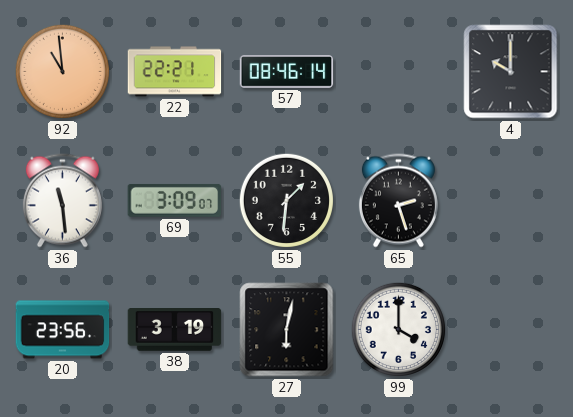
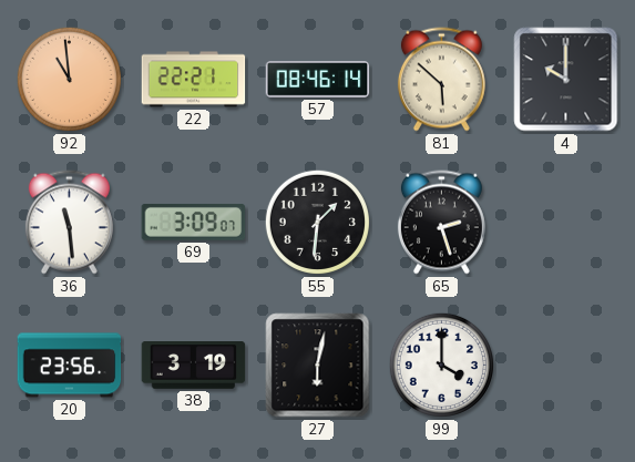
81: none -> 5:52
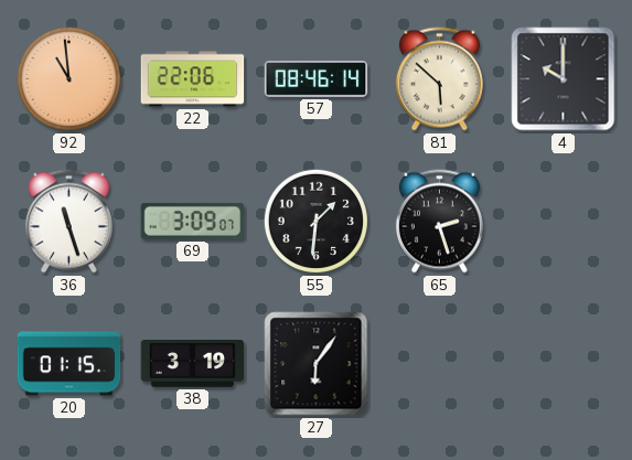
22: 22:21 -> 22:06
36: 11:29 -> 11:27
20: 23:56 -> 01:15
27: 6:02 -> 6:06
99: 4:00 -> none
